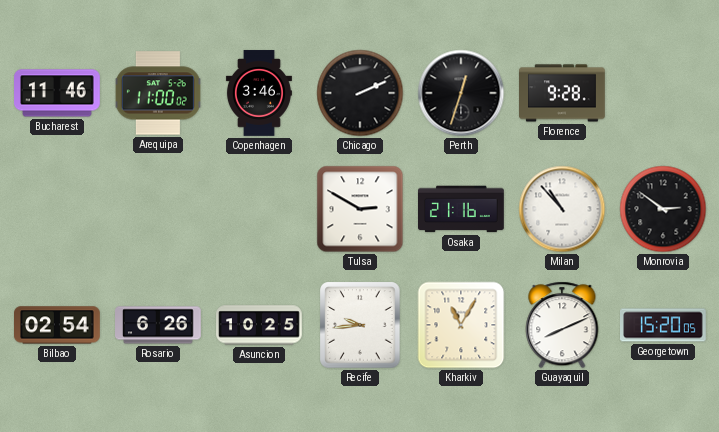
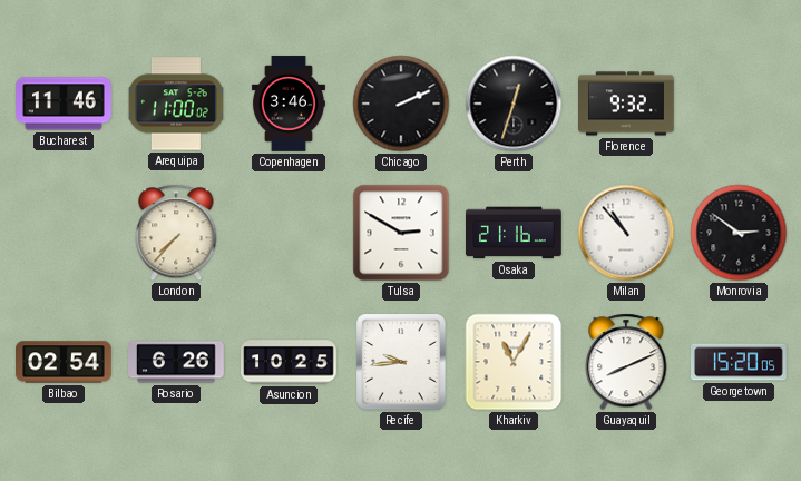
Florence: 9:28 -> 9:32
London: none -> 7:37
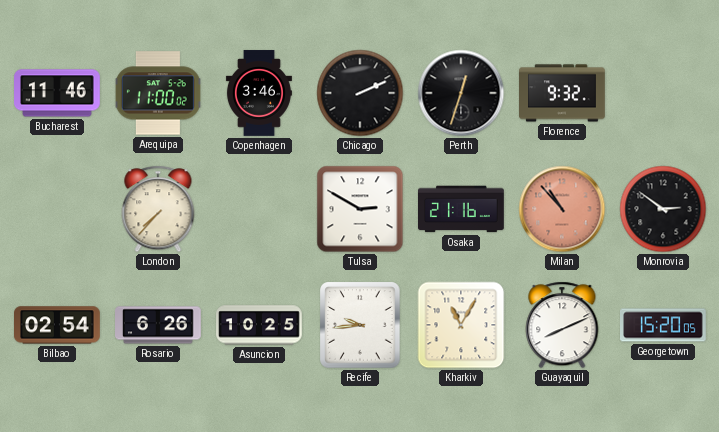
Milan dial: white -> salmon
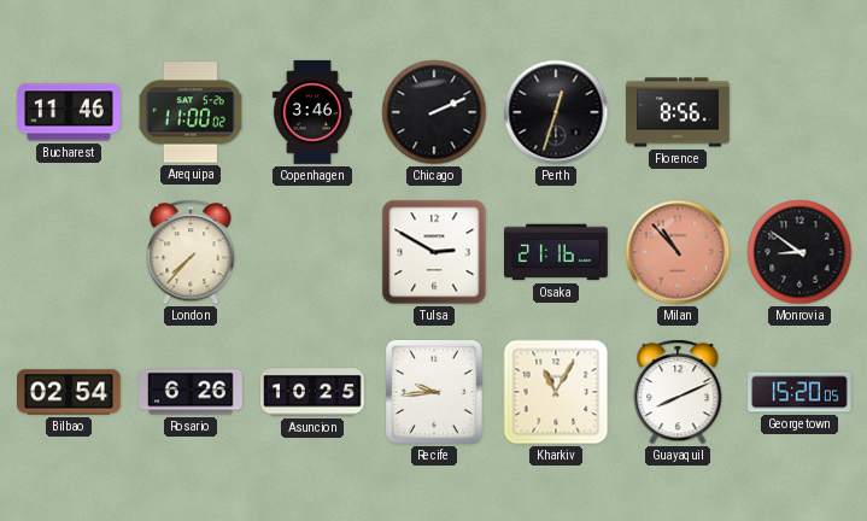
Florence: 9:32 -> 8:56
Monrovia: 2:51 -> 8:51
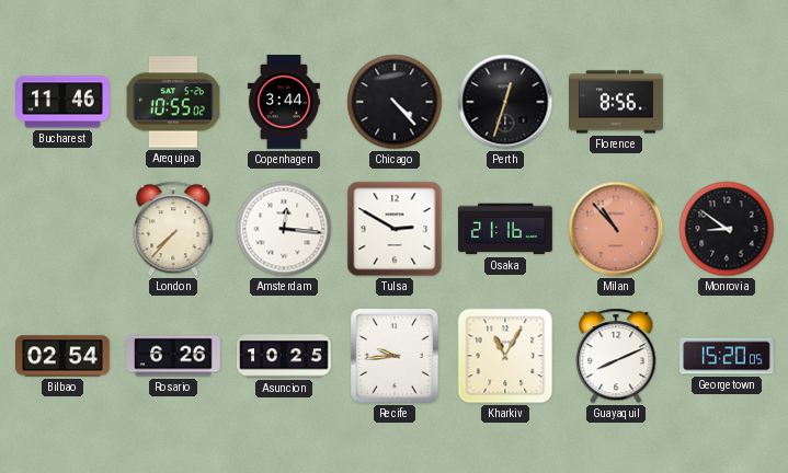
Arequipa: 11:00 -> 10:55
Copenhagen: 3:46 -> 3:44
Chicago: 2:11 -> 4:23
Amsterdam: none -> 12:16
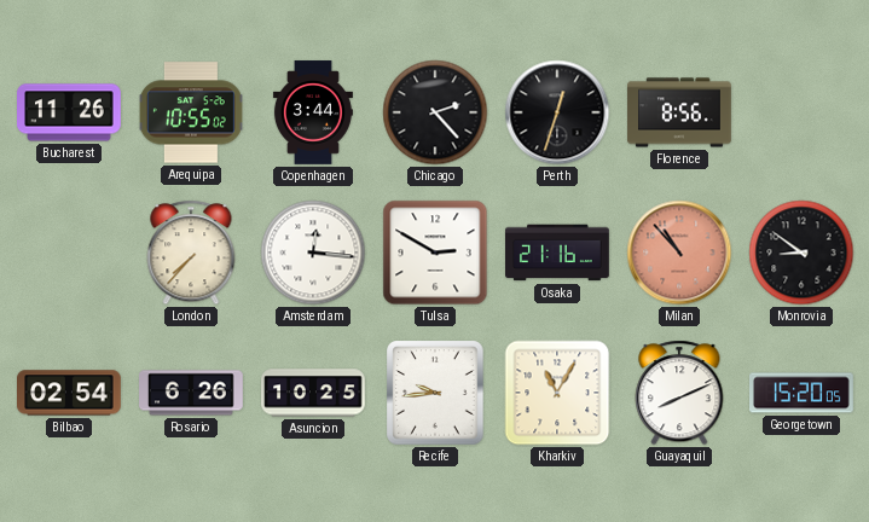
Bucharest: 11:46 -> 11:26
Chicago: 4:23 -> 2:23
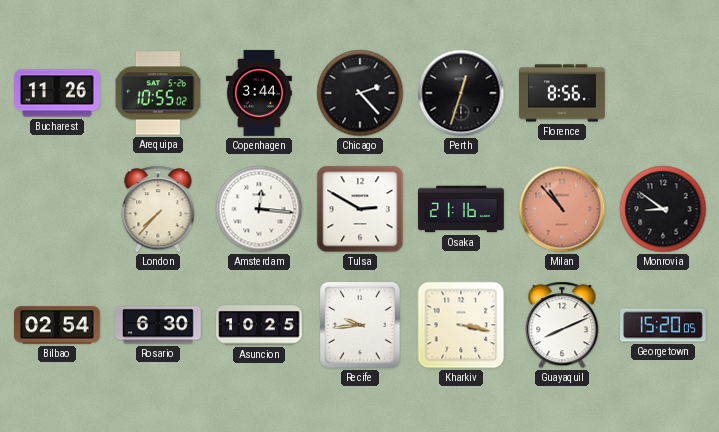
Rosario: 6:26 -> 6:30
Kharkiv: 11:05 -> 3:17
